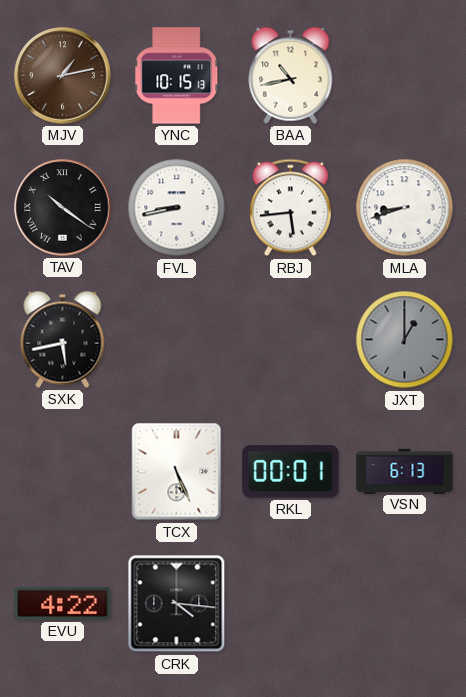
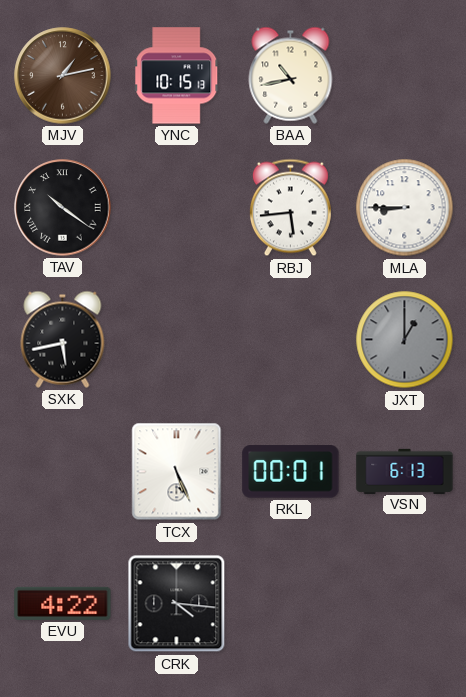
FVL: 8:43 -> none
MLA: 8:42 -> 8:45
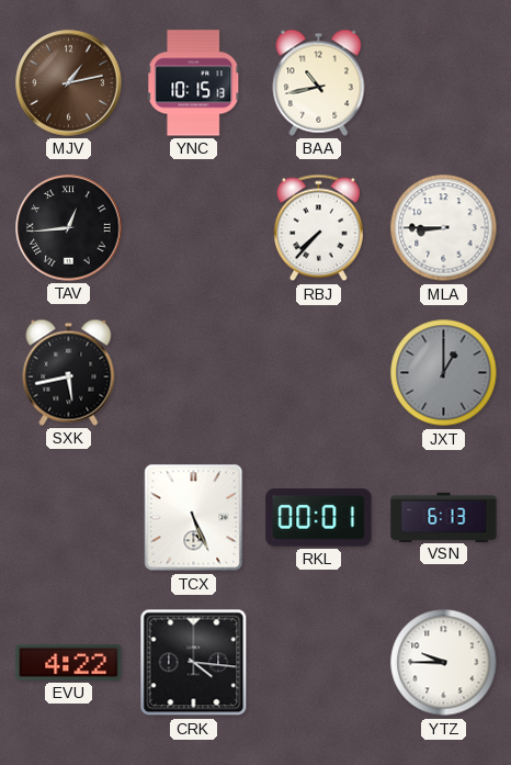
TAV: 10:21 -> 12:44
RBJ: 5:44 -> 7:37
YTZ: none -> 9:45
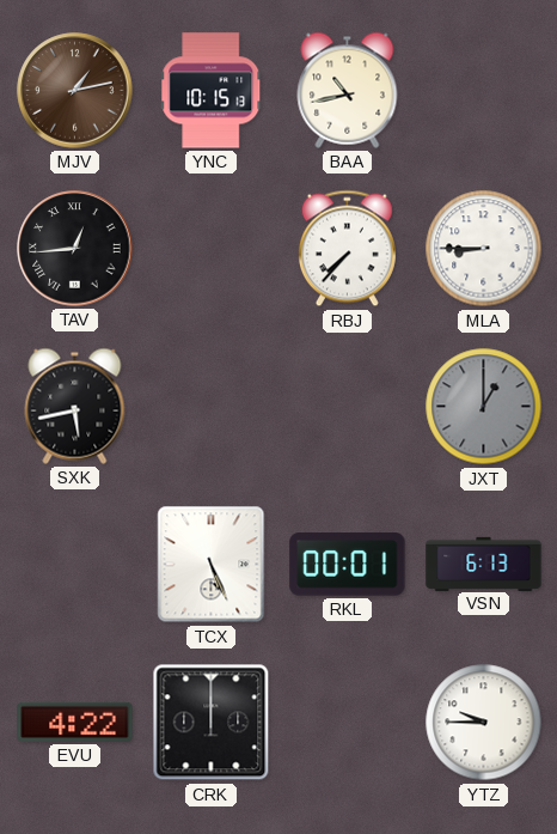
CRK: 4:16 -> 12:00
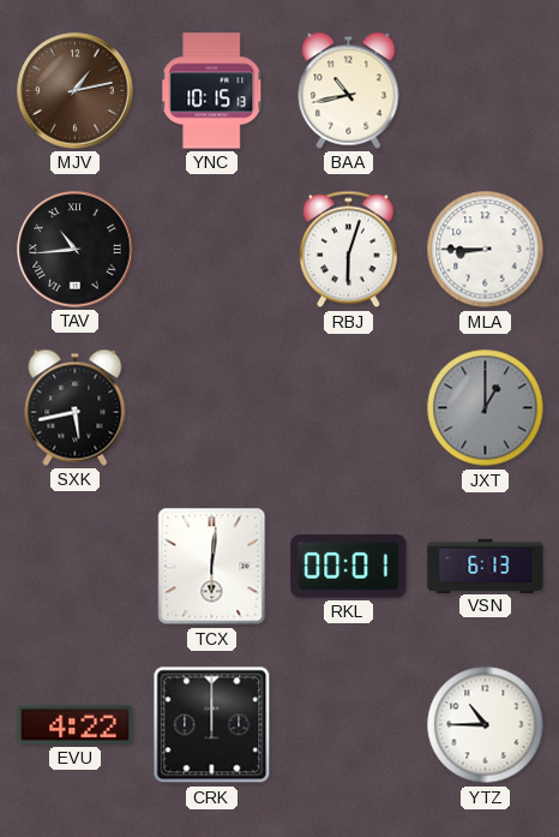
TAV: 12:44 -> 10:44
RBJ: 7:37 -> 6:03
TCX: 5:26 -> 6:01
YTZ: 9:45 -> 10:45
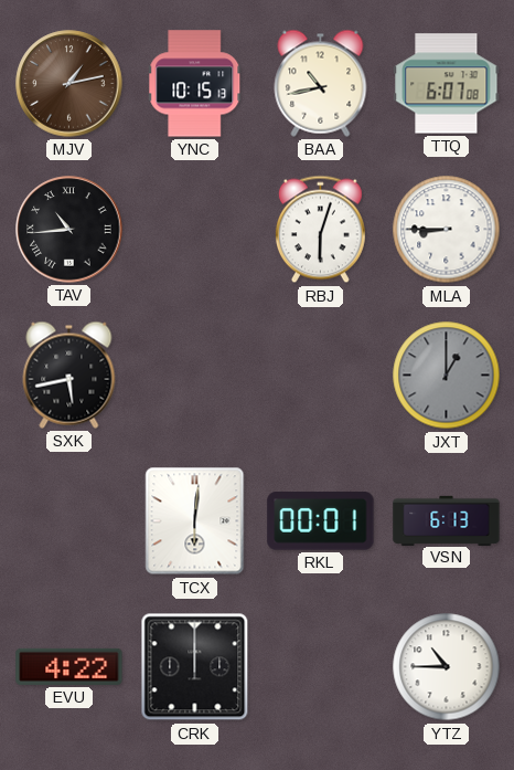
TTQ: none -> 6:07
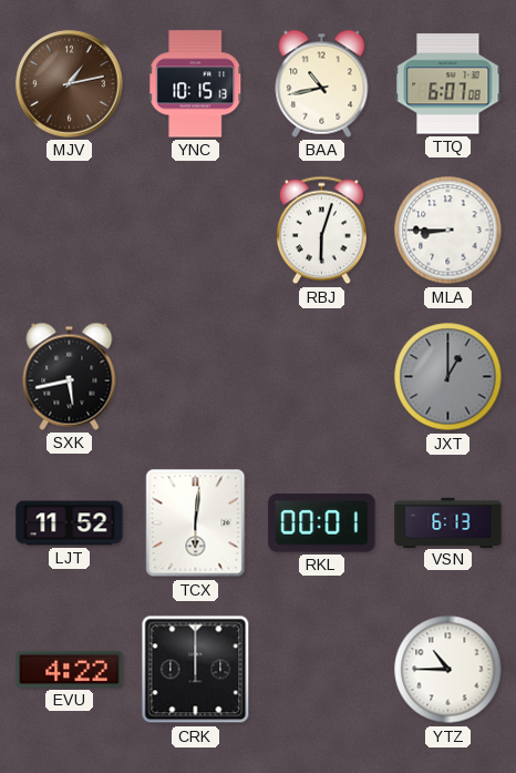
TAV: 10:44 -> none
LJT: none -> 11:52
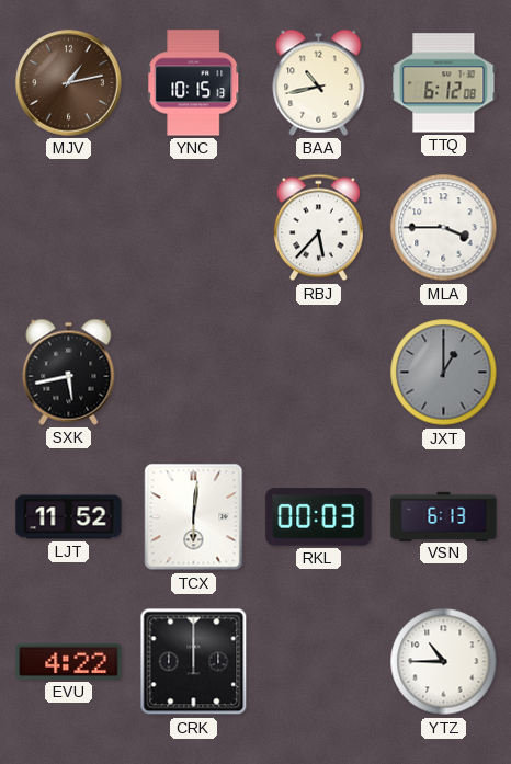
TTQ: 6:07 -> 6:12
RBJ: 6:03 -> 5:37
MLA: 8:45 -> 3:45
RKL: 00:01 -> 00:03
